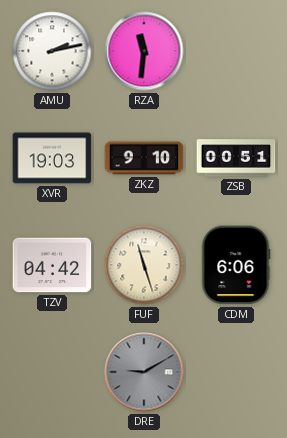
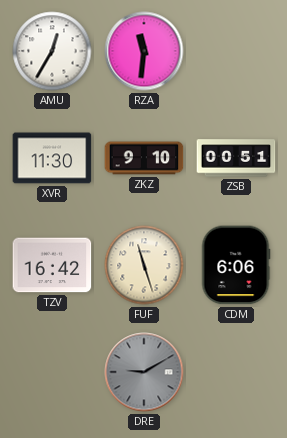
AMU: 2:13 -> 12:35
XVR: 19:03 -> 11:30
TZV: 04:42 -> 16:42
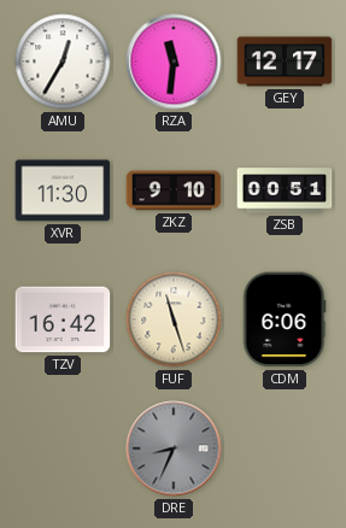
GEY: none -> 12:17
DRE: 9:10 -> 8:34
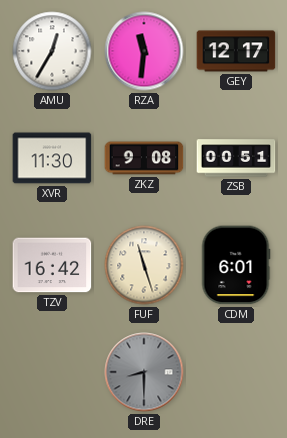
ZKZ: 9:10 -> 9:08
CDM: 6:06 -> 6:01
DRE: 8:34 -> 8:30
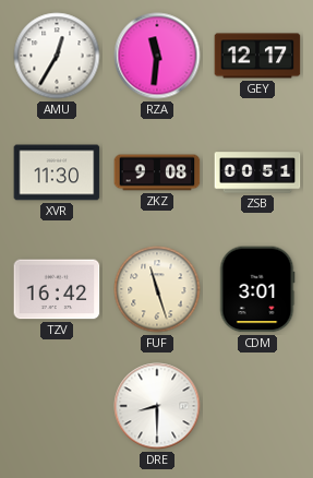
CDM: 6:01 -> 3:01
DRE dial: grey -> white
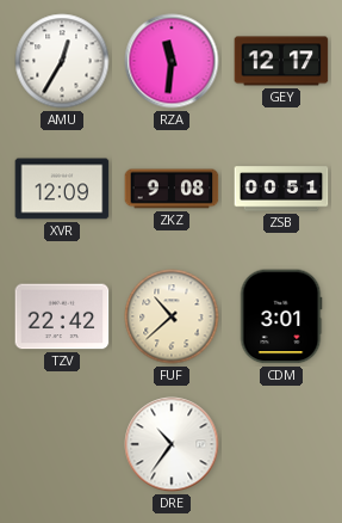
XVR: 11:30 -> 12:09
TZV: 16:42 -> 22:42
FUF: 11:27 -> 10:38
DRE: 8:30 -> 10:36
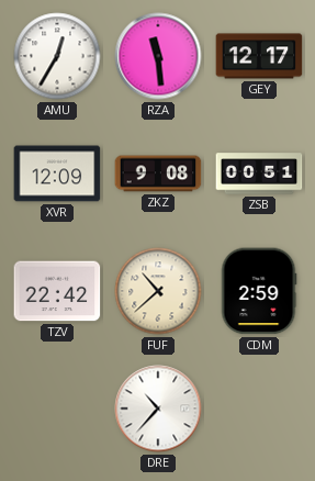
RZA: 11:31 -> 11:29
CDM: 3:01 -> 2:59
DRE: 10:36 -> 10:37
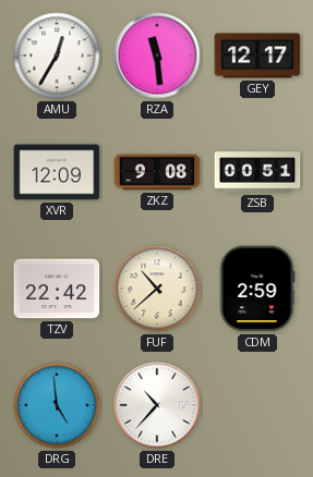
DRG: none -> 4:59
